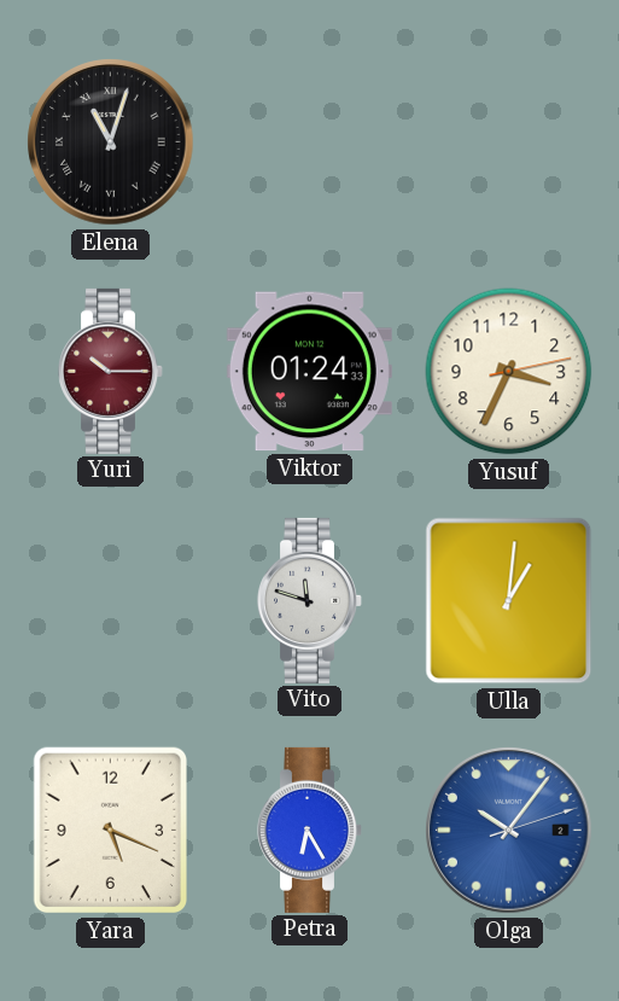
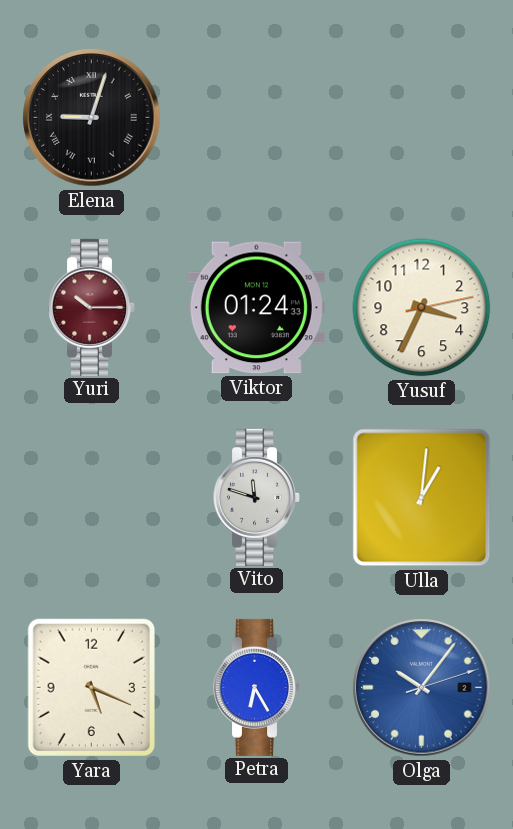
Elena: 11:03 -> 9:03
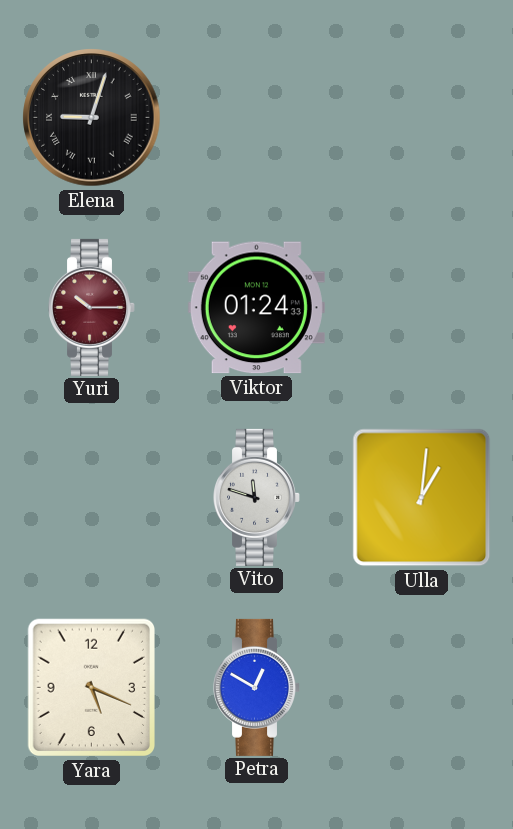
Yusuf: 3:34 -> none
Petra: 6:25 -> 12:50
Olga: 10:06 -> none
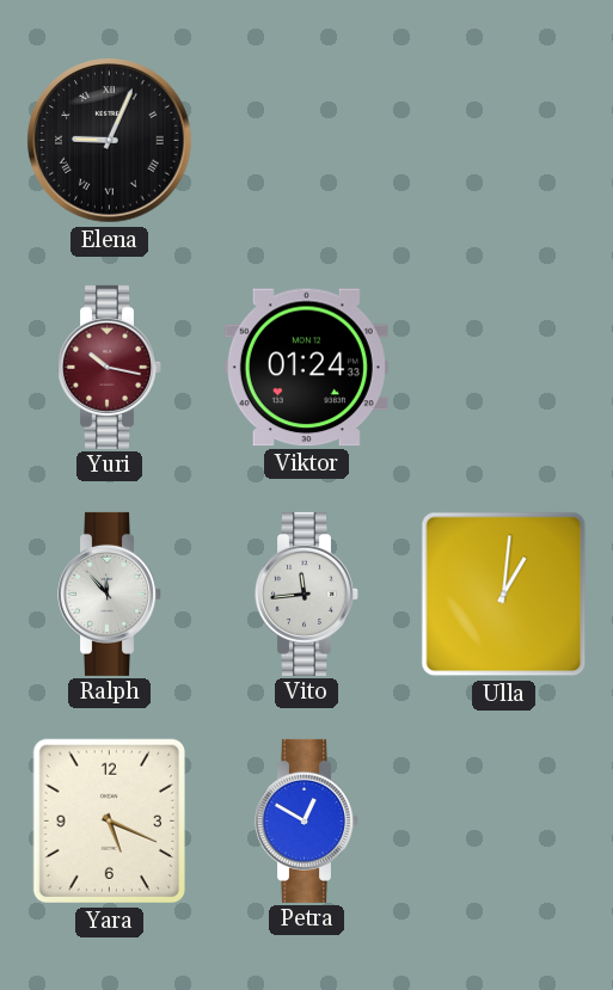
Elena: 9:03 -> 9:04
Yuri: 10:15 -> 10:17
Ralph: none -> 11:53
Vito: 11:48 -> 11:44
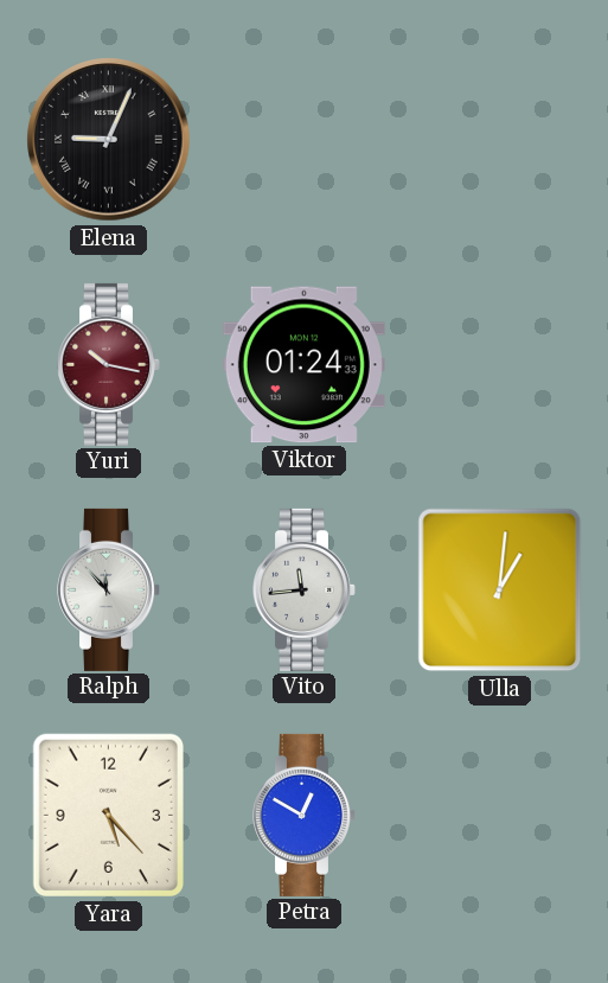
Yara: 5:19 -> 5:23
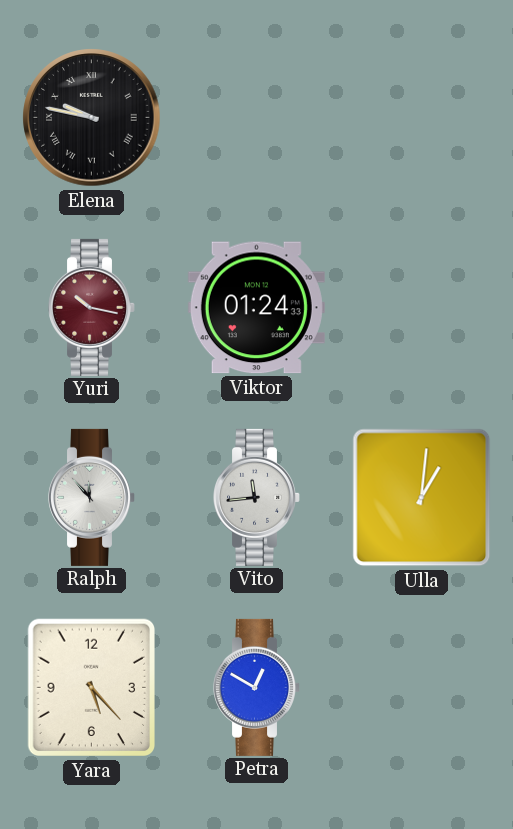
Elena: 9:04 -> 9:47
